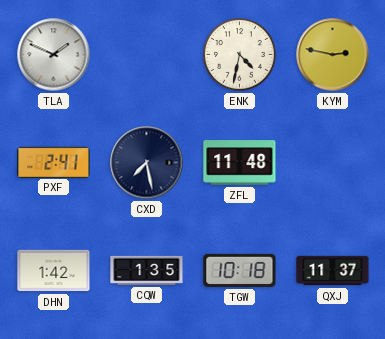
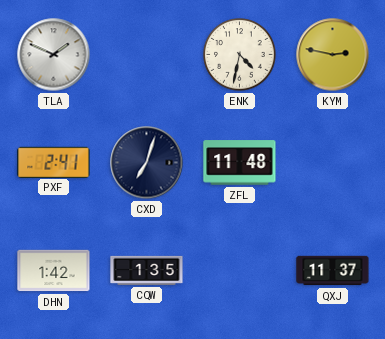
CXD: 7:28 -> 7:03
TGW: 10:18 -> none
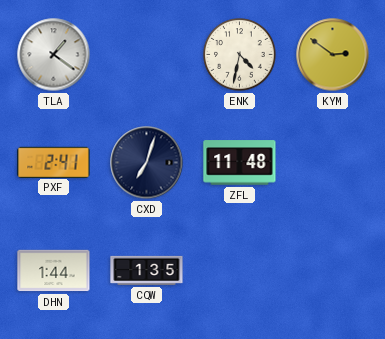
TLA: 1:49 -> 1:21
KYM: 2:47 -> 2:51
DHN: 1:42 -> 1:44
QXJ: 11:37 -> none
